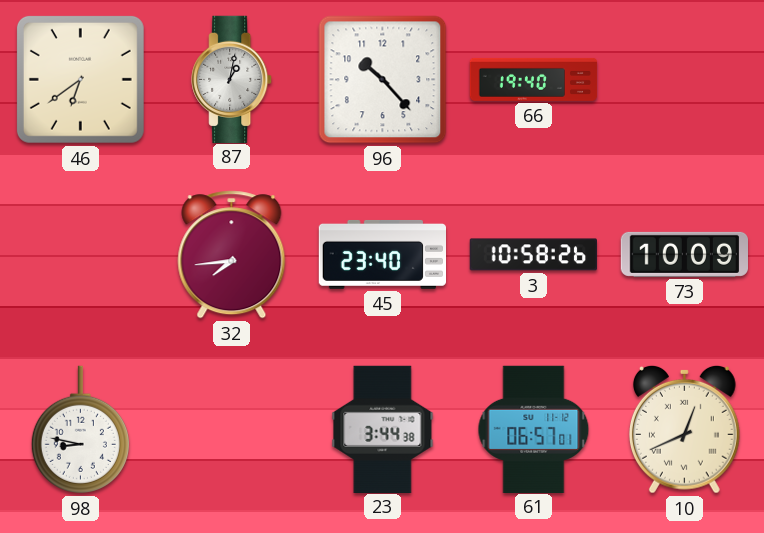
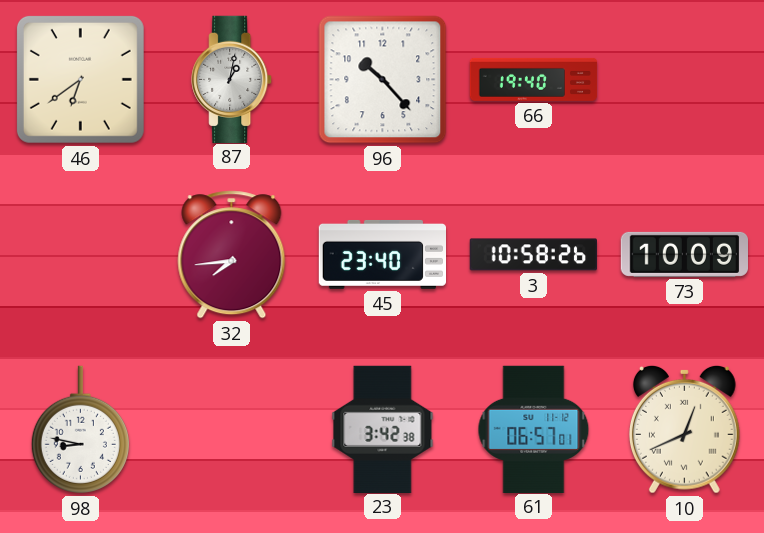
23: 3:44 -> 3:42
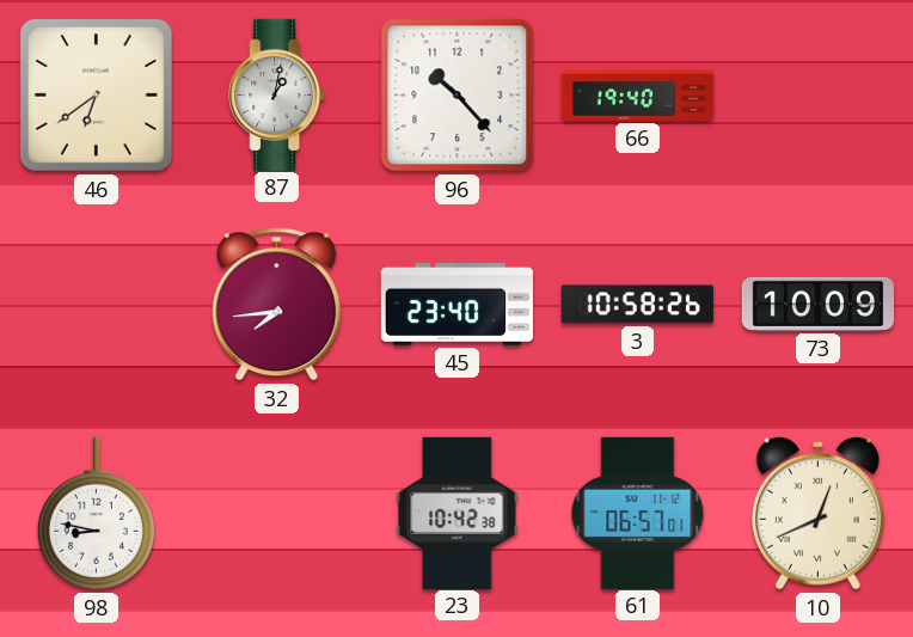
23: 3:42 -> 10:42
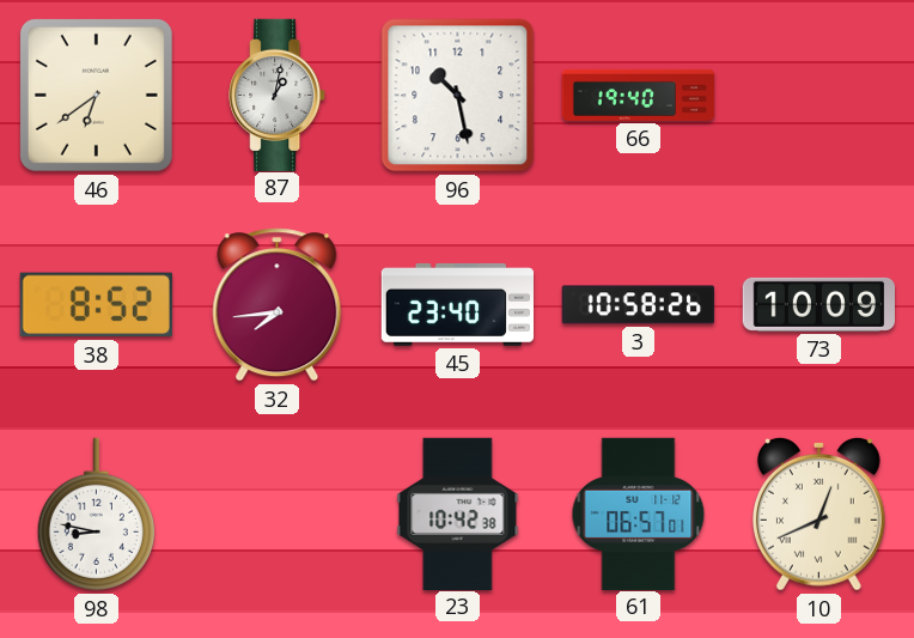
96: 10:23 -> 10:28
38: none -> 8:52
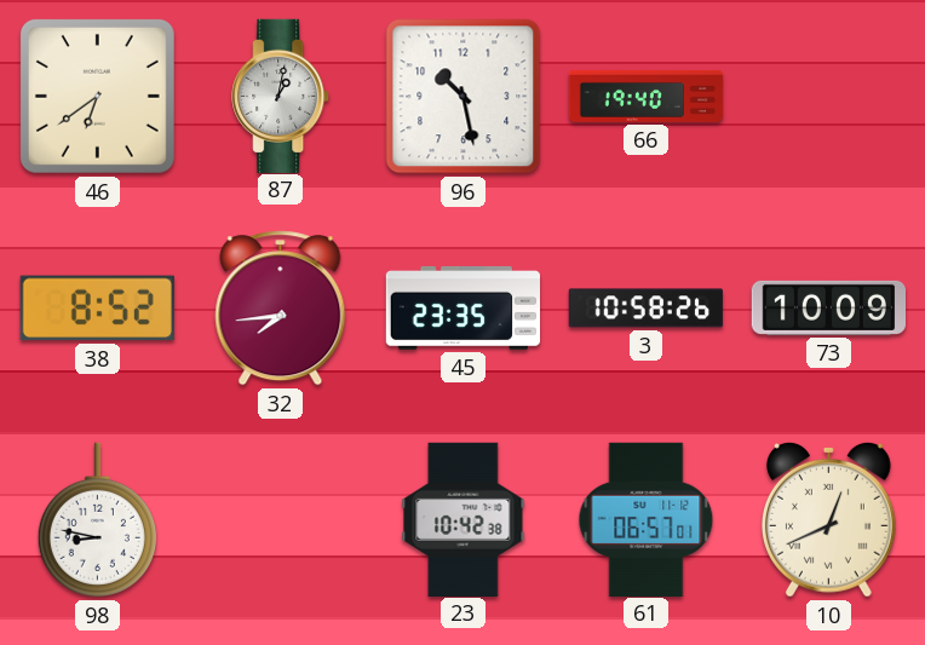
45: 23:40 -> 23:35
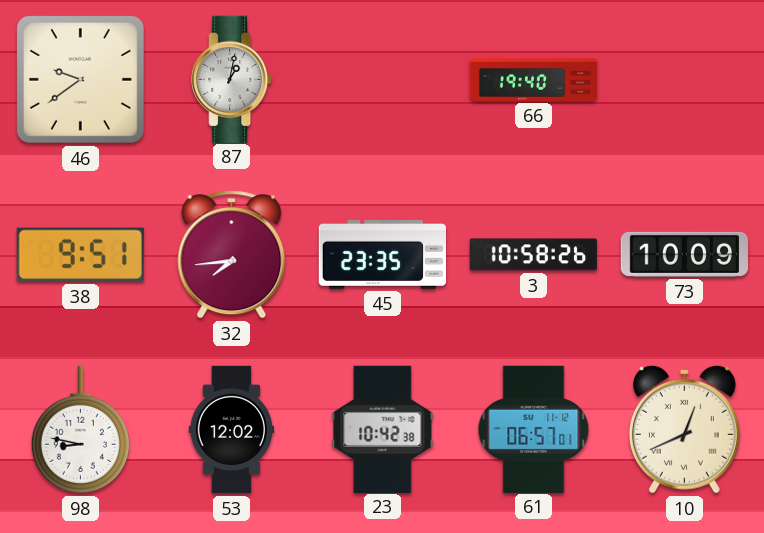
46: 6:39 -> 9:39
96: 10:28 -> none
38: 8:52 -> 9:51
53: none -> 12:02
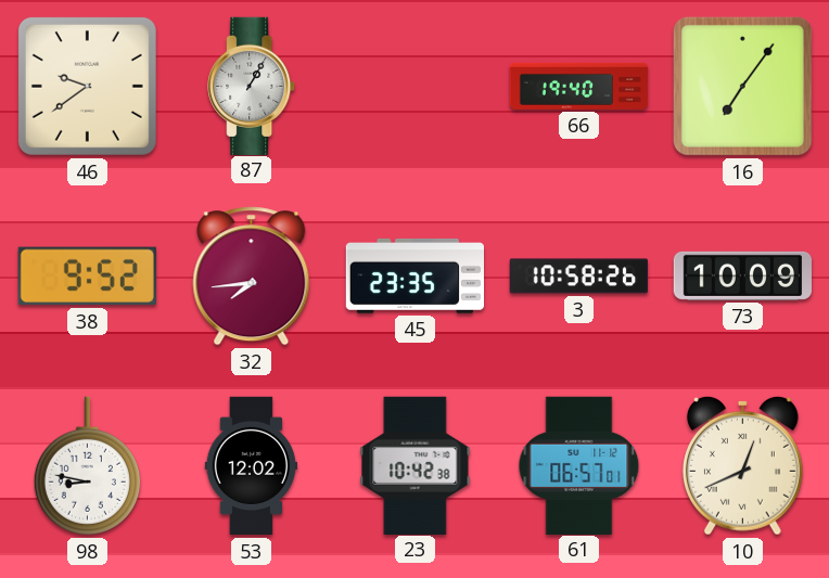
87: 1:02 -> 1:05
16: none -> 7:06
38: 9:51 -> 9:52
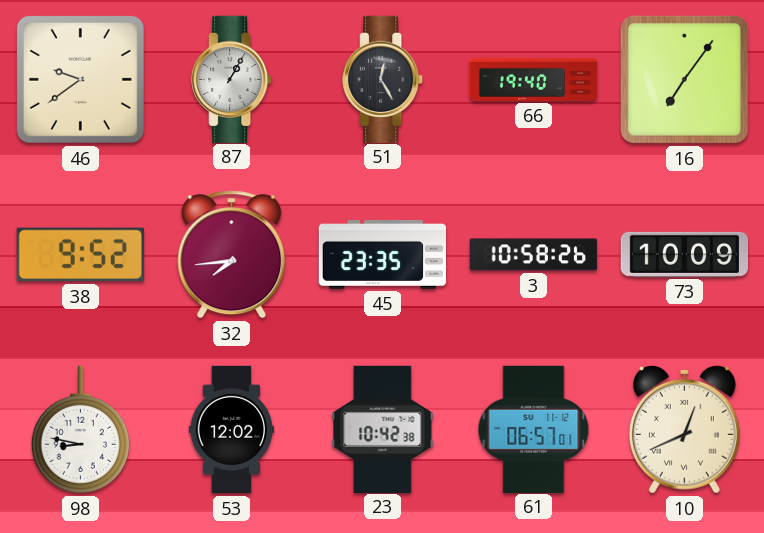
51: none -> 12:25
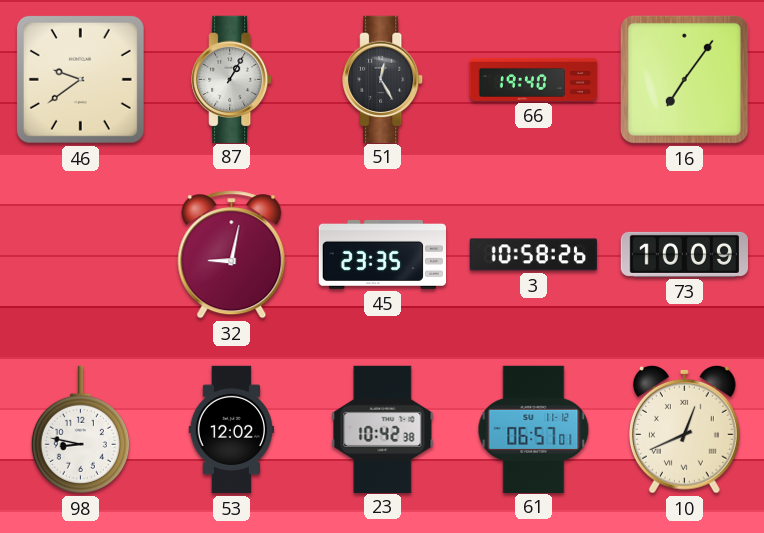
38: 9:52 -> none
32: 7:44 -> 9:02
